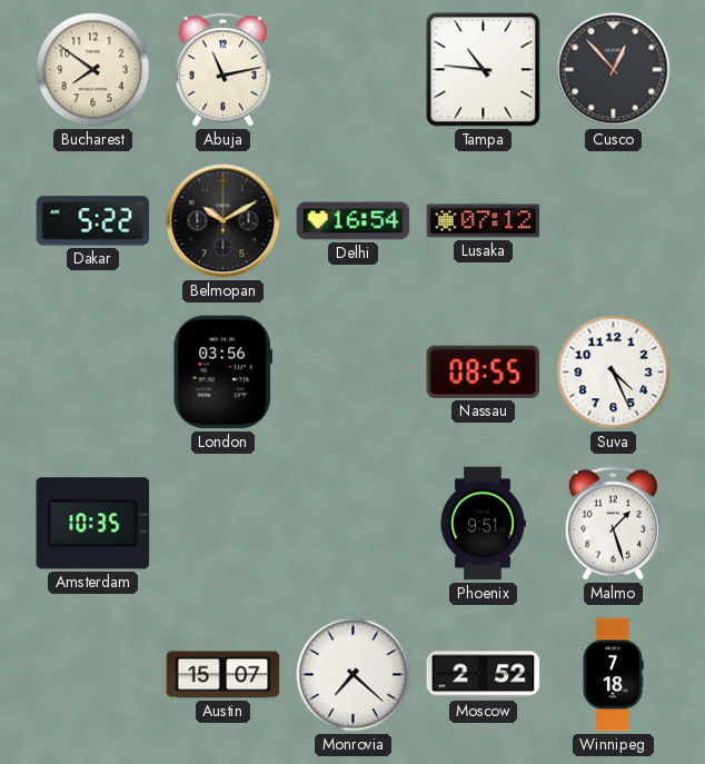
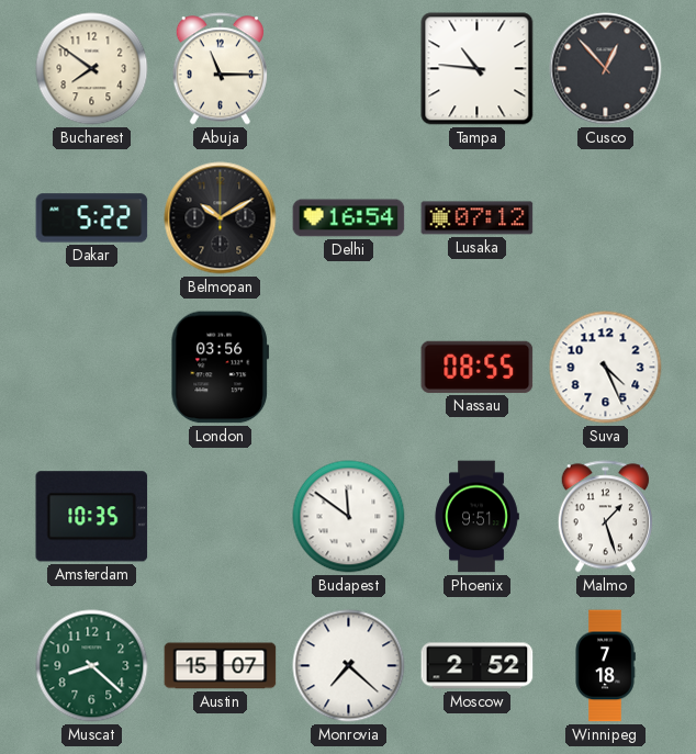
Abuja: 11:13 -> 11:15
Budapest: none -> 11:51
Muscat: none -> 8:22
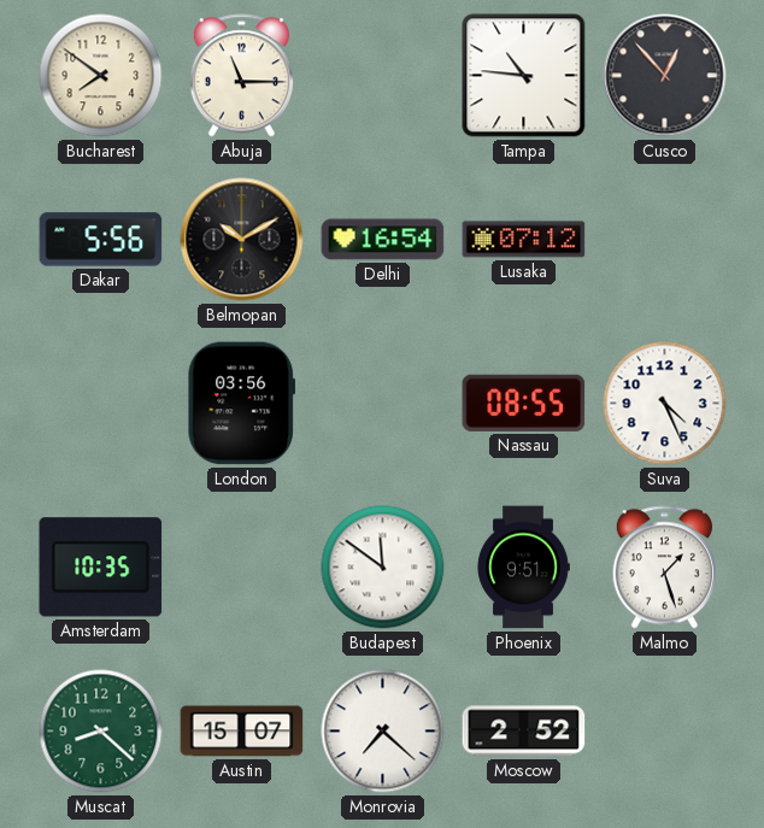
Dakar: 5:22 -> 5:56
Winnipeg: 7:18 -> none
